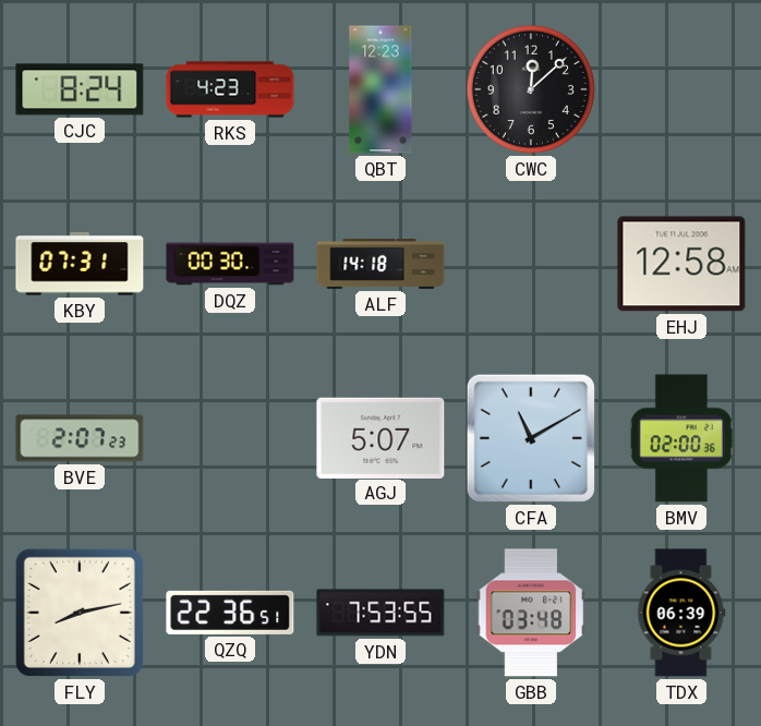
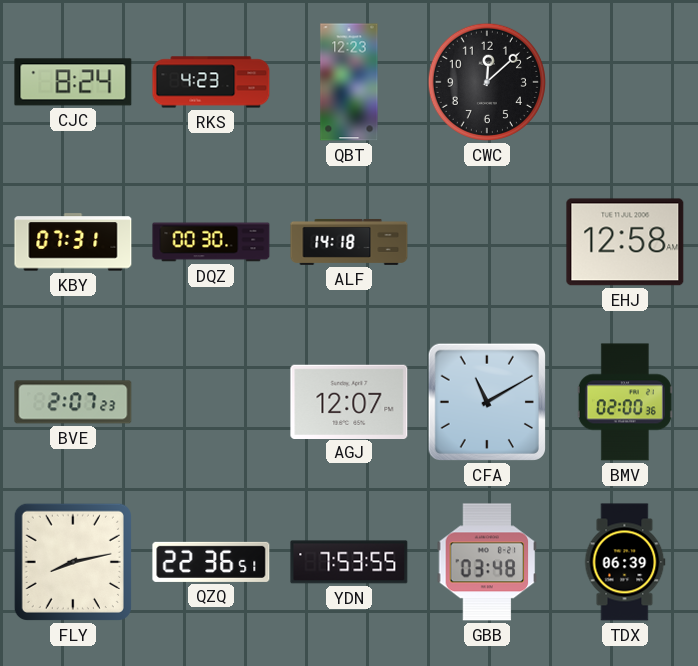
AGJ: 5:07 -> 12:07
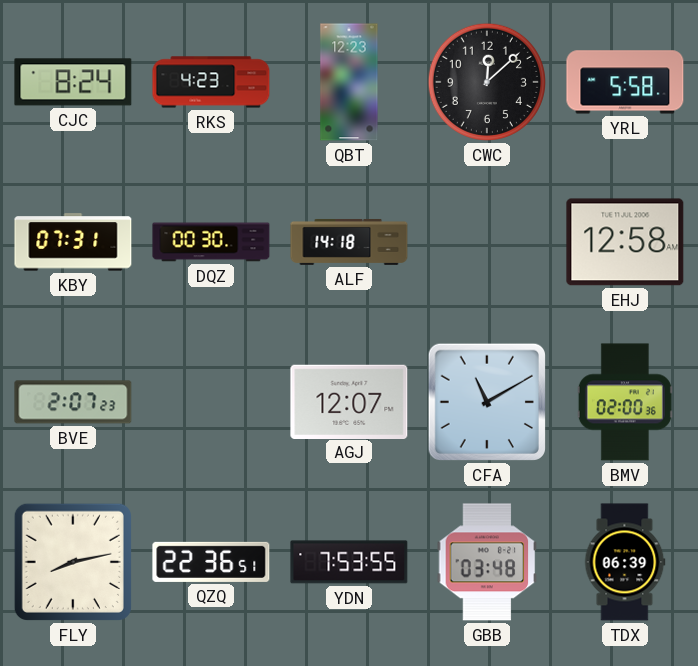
YRL: none -> 5:58
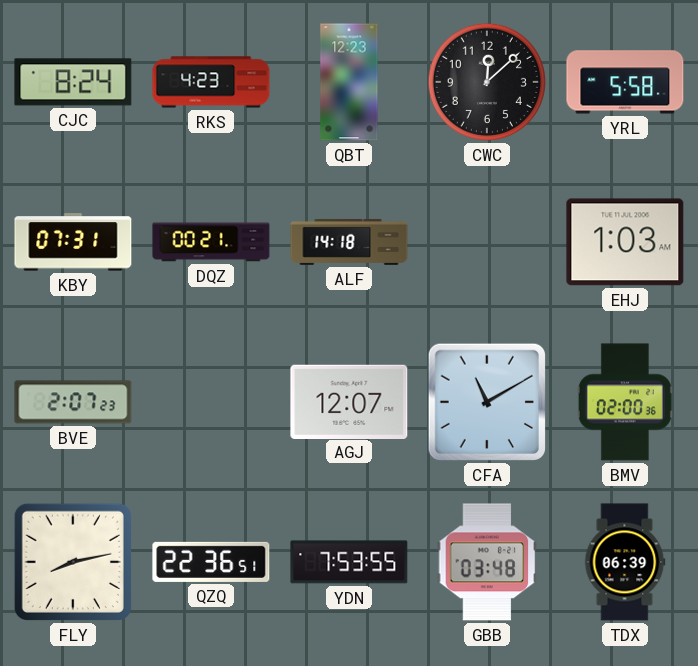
DQZ: 00:30 -> 00:21
EHJ: 12:58 -> 1:03
